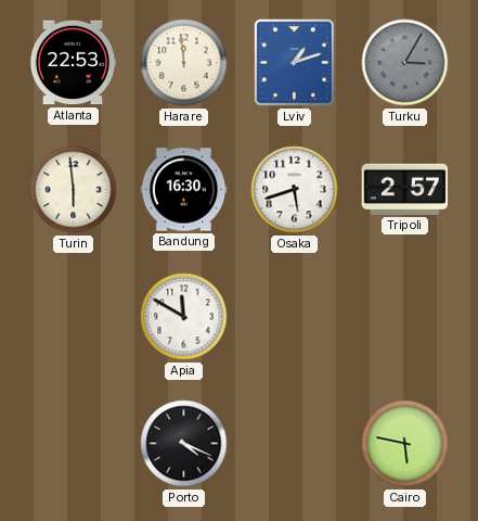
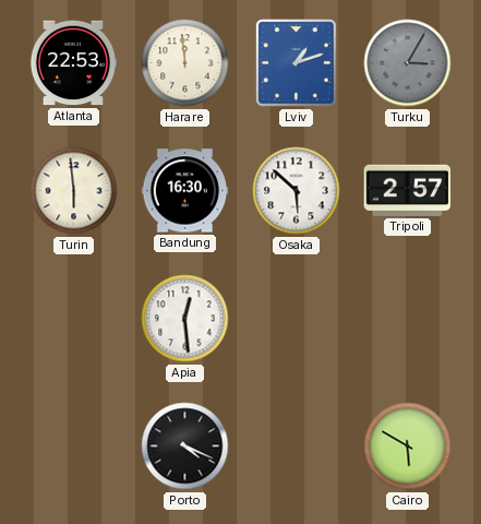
Osaka: 5:42 -> 5:52
Apia: 11:50 -> 12:29
Cairo: 5:47 -> 5:50
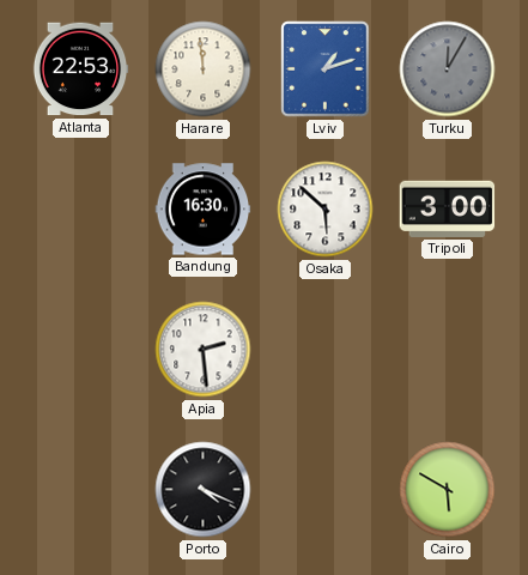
Turku: 3:05 -> 12:05
Turin: 5:59 -> none
Tripoli: 2:57 -> 3:00
Apia: 12:29 -> 2:29
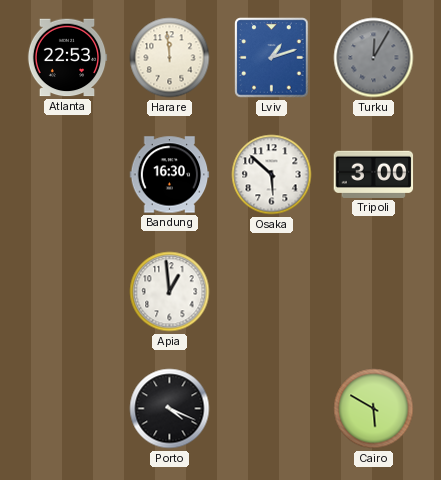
Apia: 2:29 -> 12:59
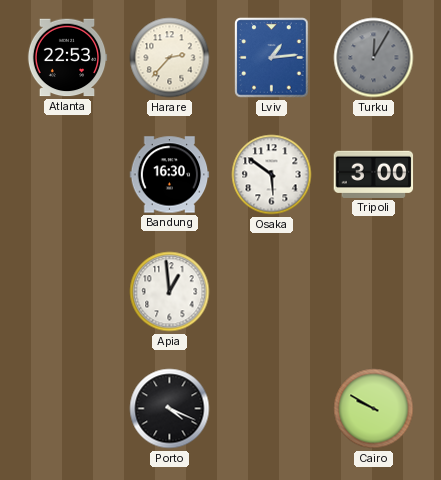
Harare: 11:59 -> 2:37
Lviv: 1:12 -> 1:14
Osaka: 5:52 -> 5:51
Cairo: 5:50 -> 9:50
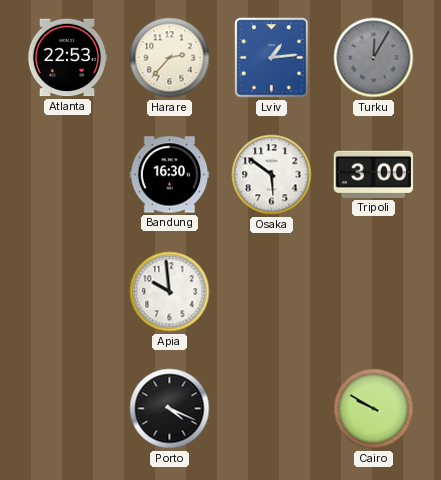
Apia: 12:59 -> 9:59
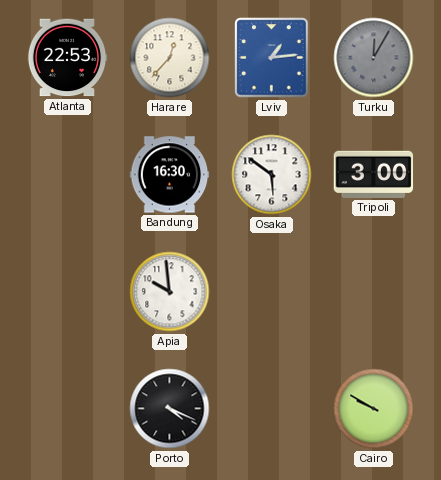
Harare: 2:37 -> 12:37
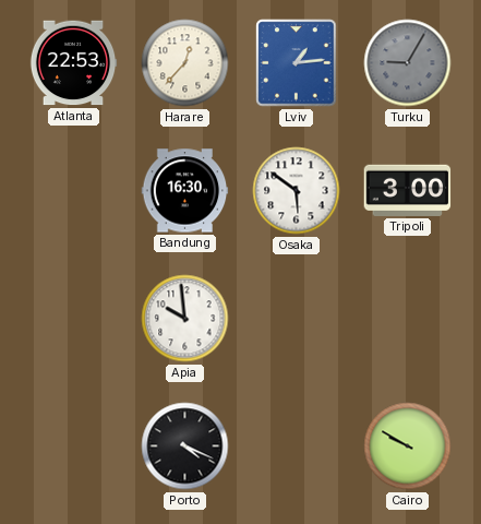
Turku: 12:05 -> 9:05
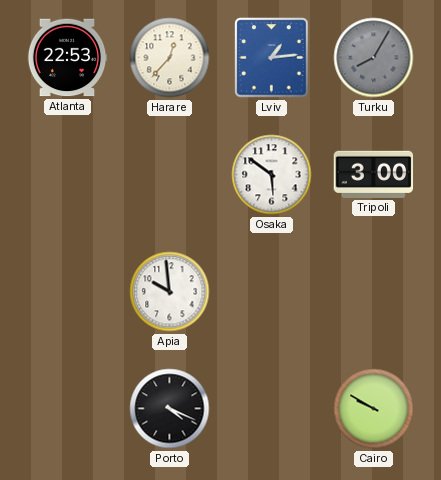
Turku: 9:05 -> 8:05
Bandung: 16:30 -> none
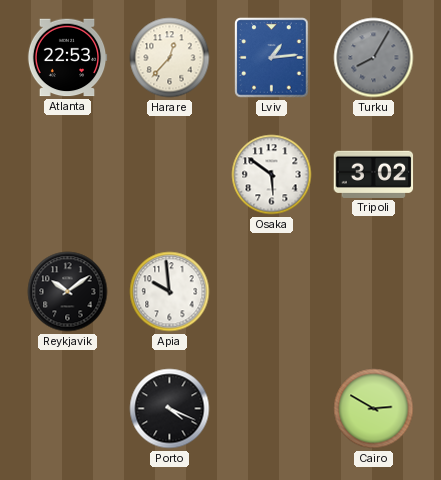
Tripoli: 3:00 -> 3:02
Reykjavik: none -> 10:09
Cairo: 9:50 -> 2:50
